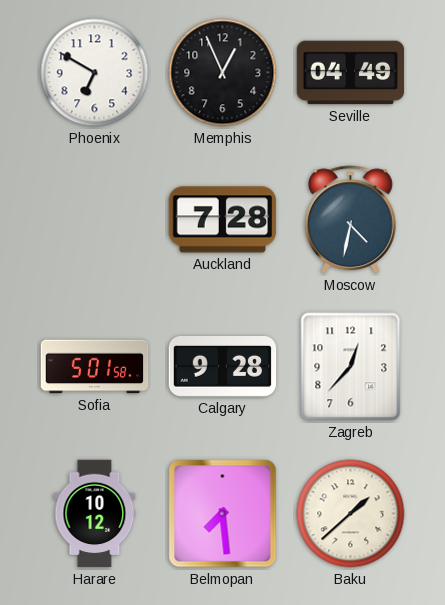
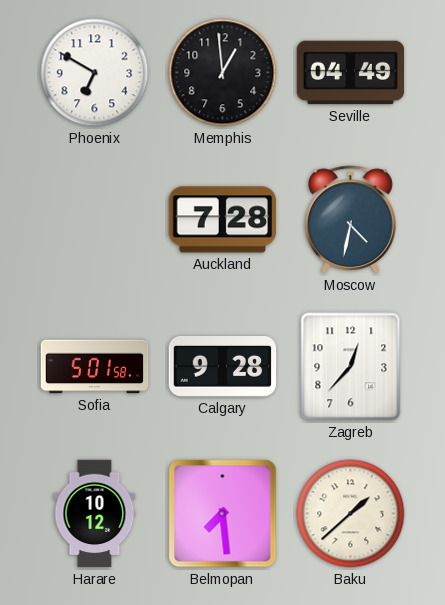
Memphis: 12:56 -> 12:59
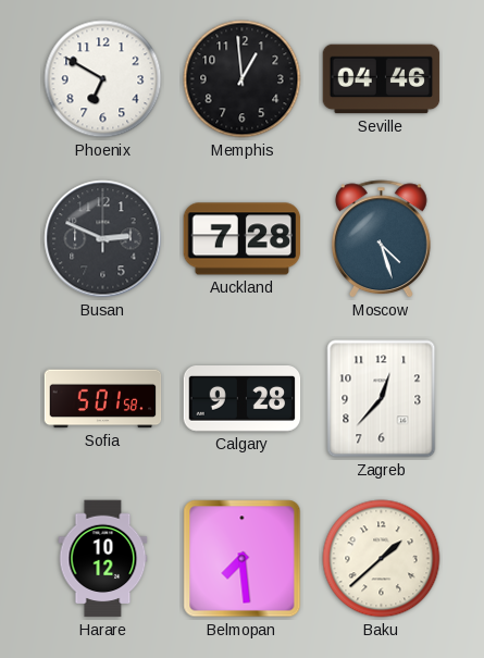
Seville: 04:49 -> 04:46
Busan: none -> 2:49
Moscow: 4:32 -> 4:27
